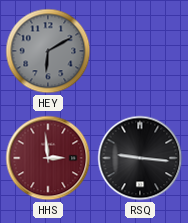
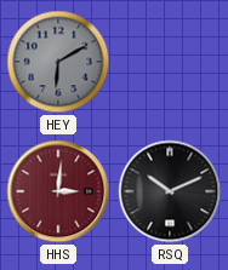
HHS: 2:59 -> 3:01
RSQ: 9:16 -> 10:11
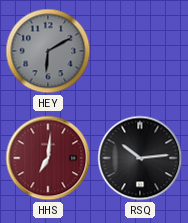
HHS: 3:01 -> 7:01
RSQ: 10:11 -> 10:14
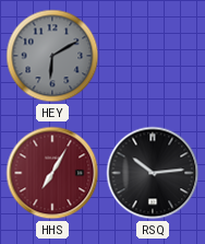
HHS: 7:01 -> 7:05
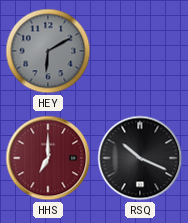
HHS: 7:05 -> 7:00
RSQ: 10:14 -> 10:19
